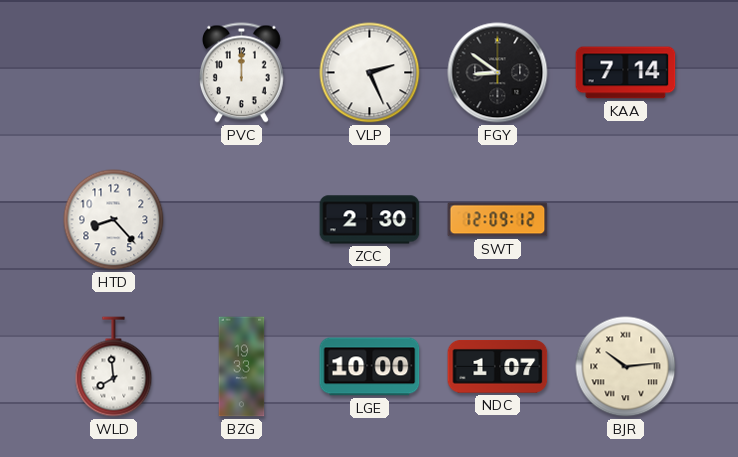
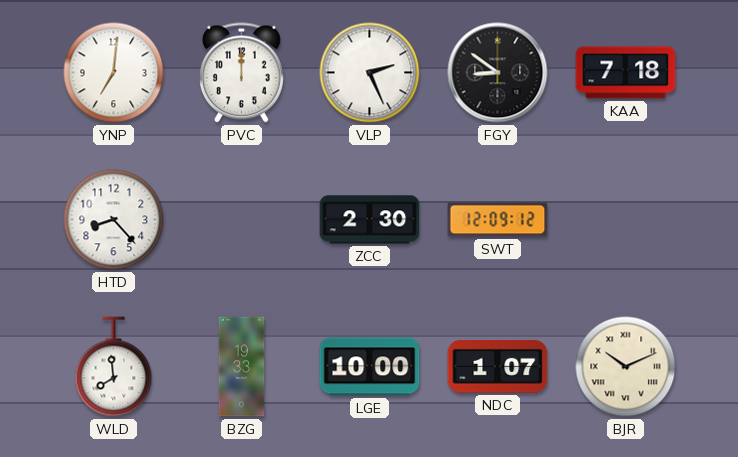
YNP: none -> 7:01
KAA: 7:14 -> 7:18
BJR: 10:14 -> 10:11
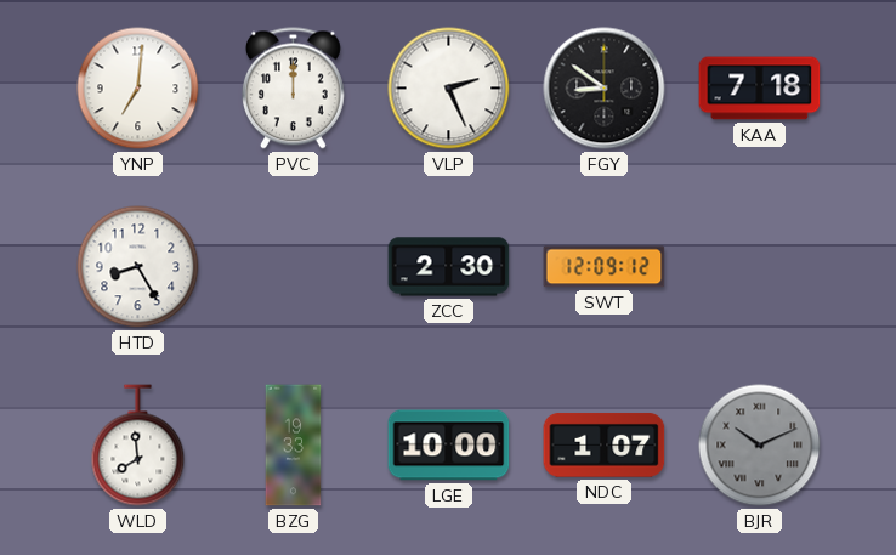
HTD: 8:23 -> 8:25
BJR dial: cream -> grey
